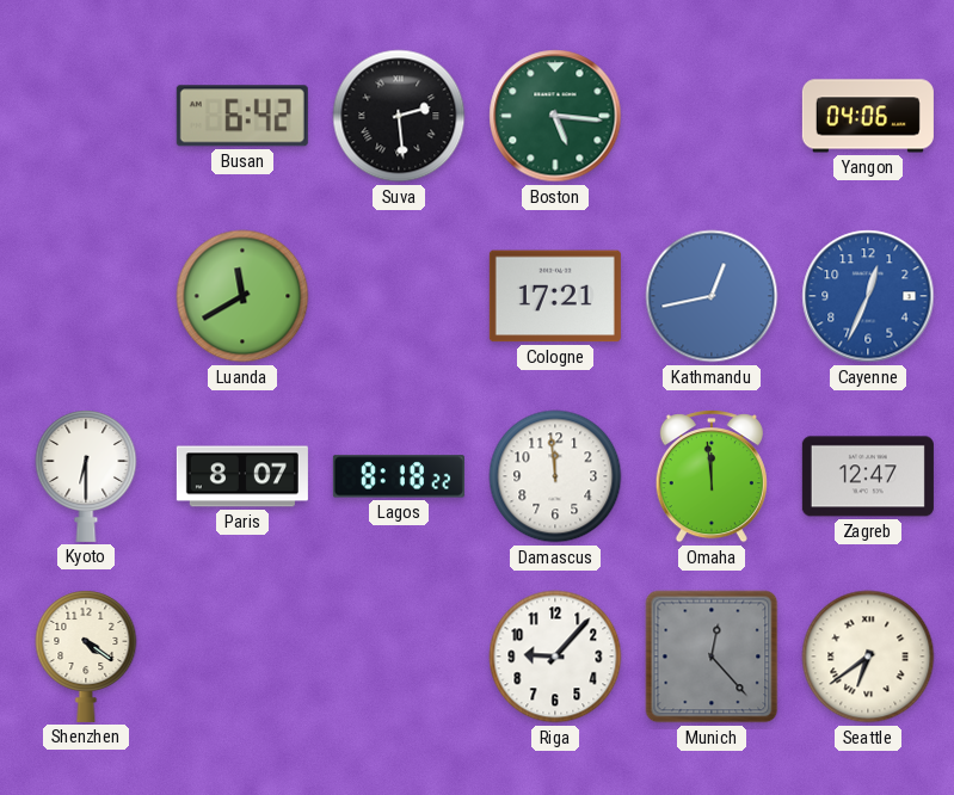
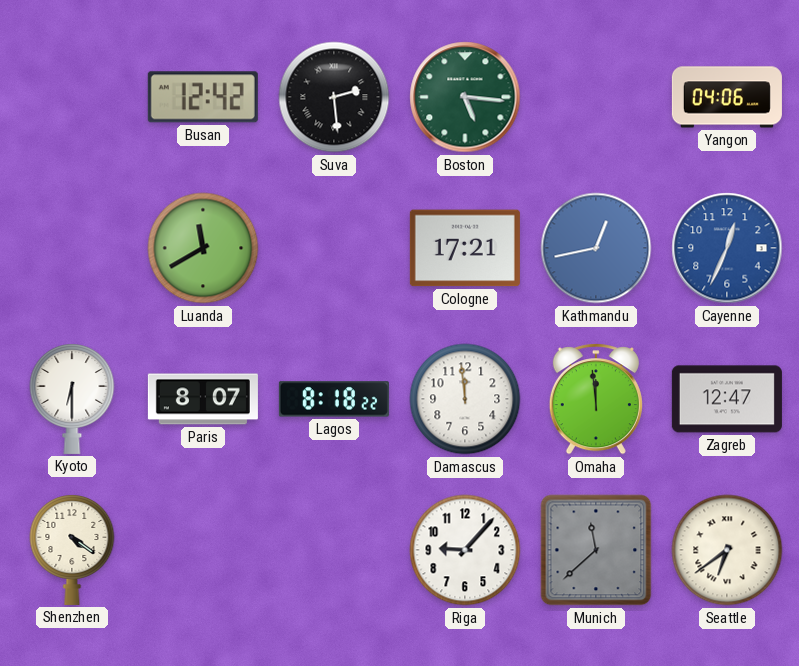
Busan: 6:42 -> 12:42
Munich: 12:23 -> 11:38
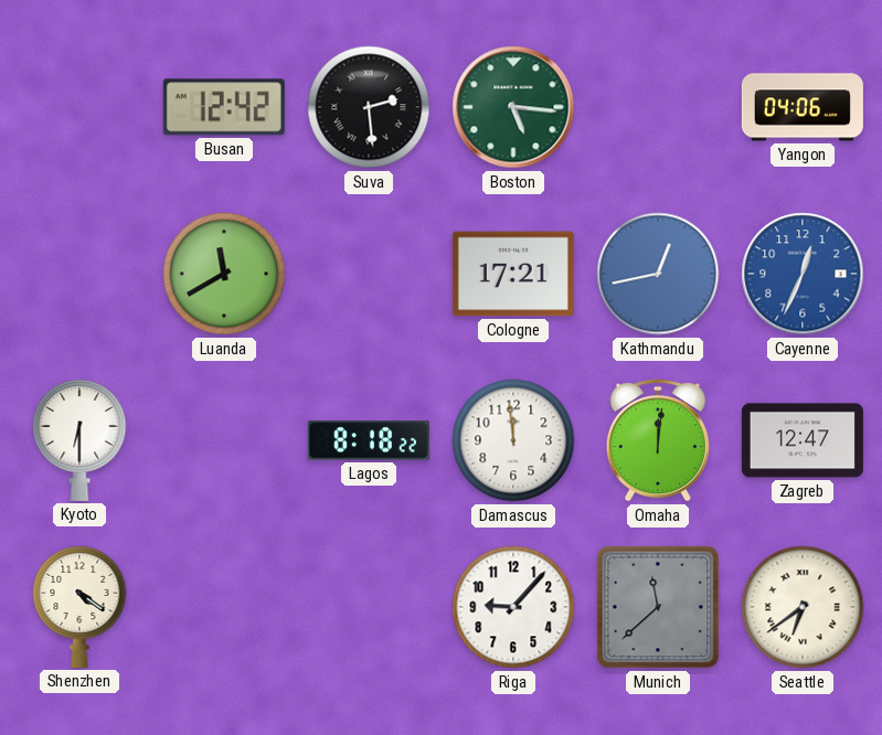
Paris: 8:07 -> none
Omaha: 11:59 -> 12:01
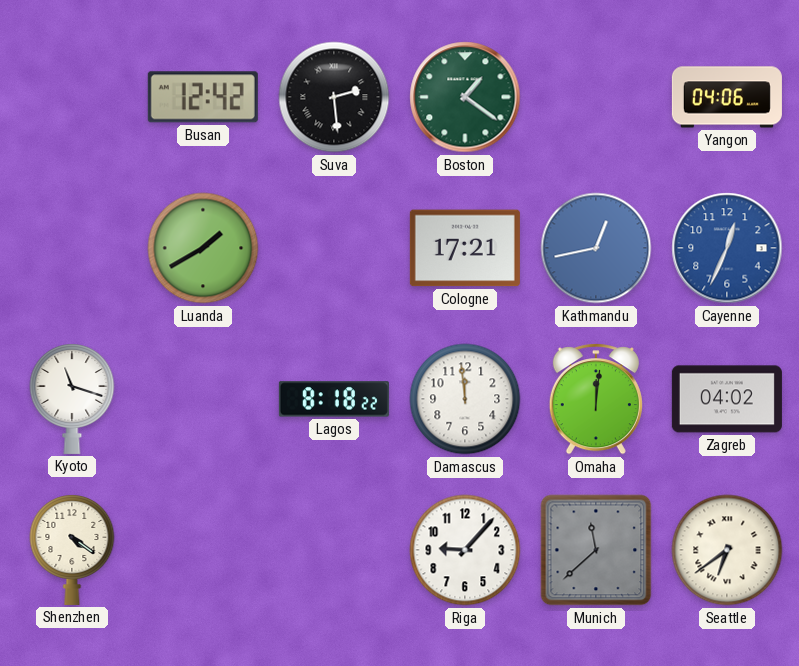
Boston: 5:16 -> 1:21
Luanda: 11:40 -> 1:40
Kyoto: 6:30 -> 11:18
Zagreb: 12:47 -> 04:02
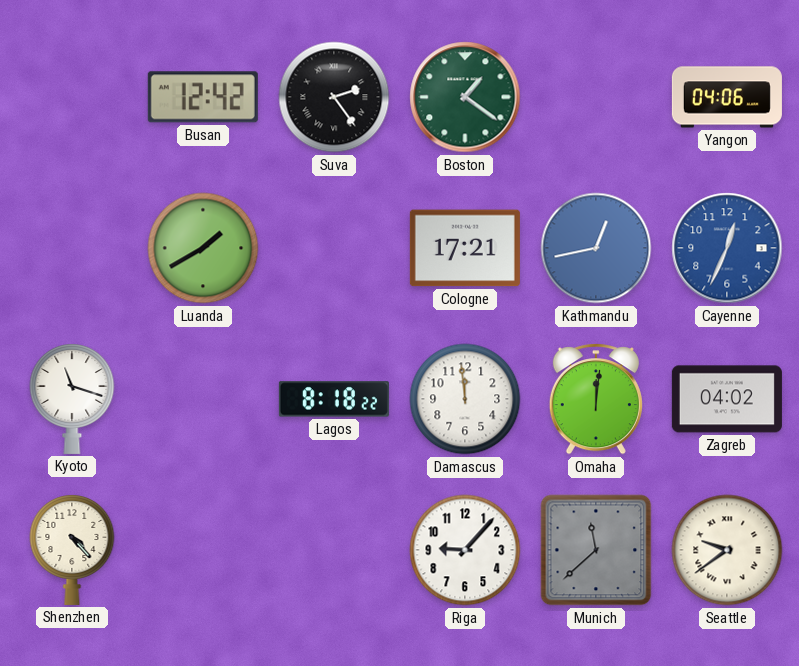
Suva: 2:29 -> 2:24
Shenzhen: 4:21 -> 4:23
Seattle: 6:39 -> 9:39
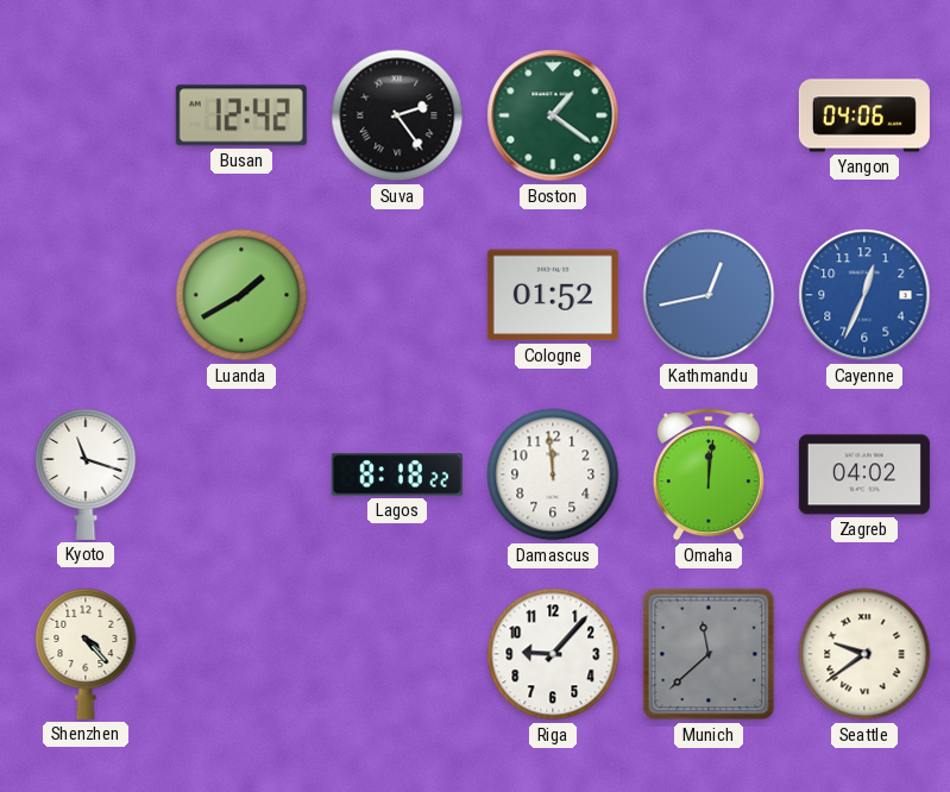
Cologne: 17:21 -> 01:52
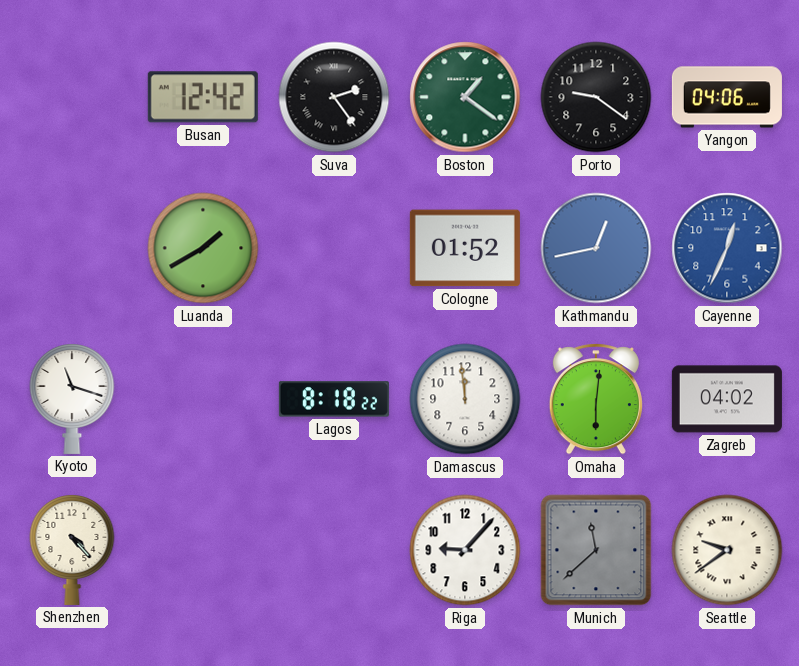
Porto: none -> 9:21
Omaha: 12:01 -> 6:01
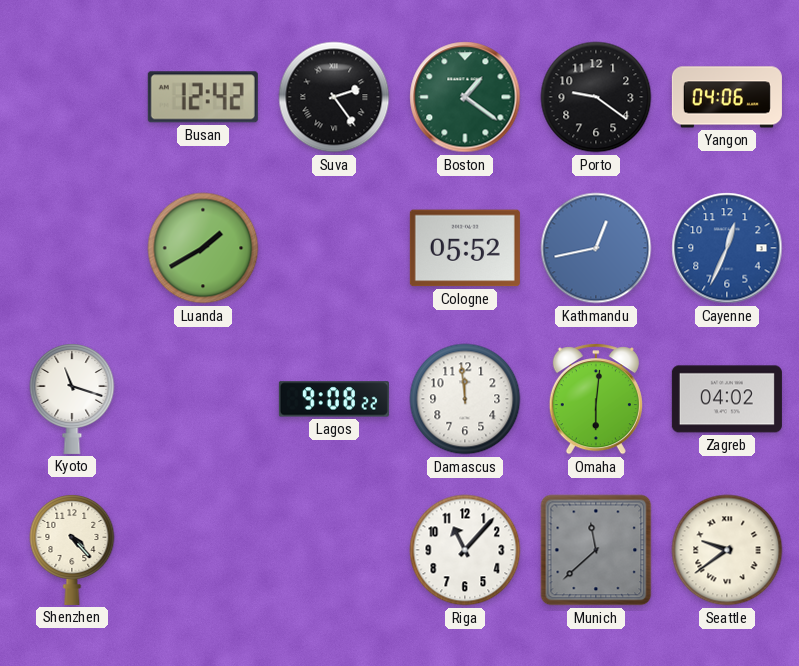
Cologne: 01:52 -> 05:52
Lagos: 8:18 -> 9:08
Riga: 9:07 -> 11:07
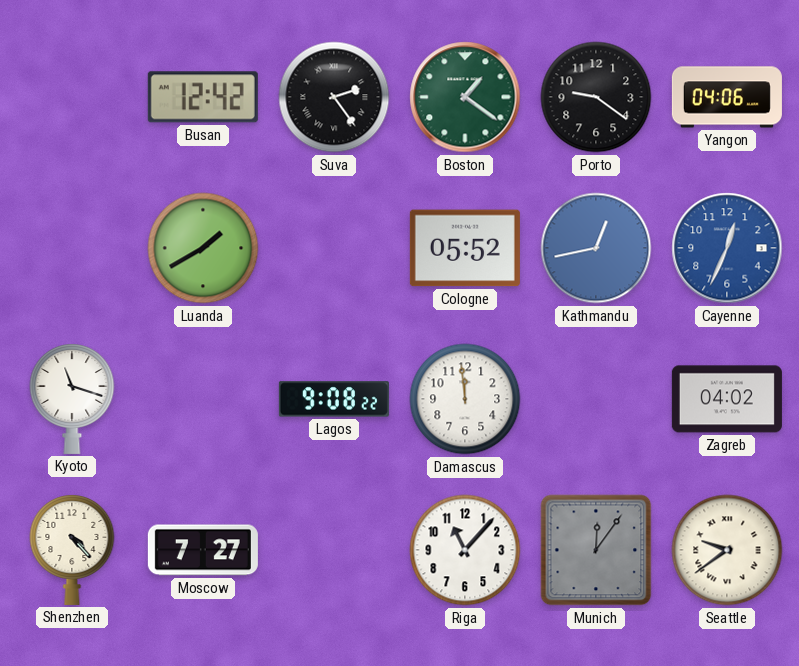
Omaha: 6:01 -> none
Moscow: none -> 7:27
Munich: 11:38 -> 12:06
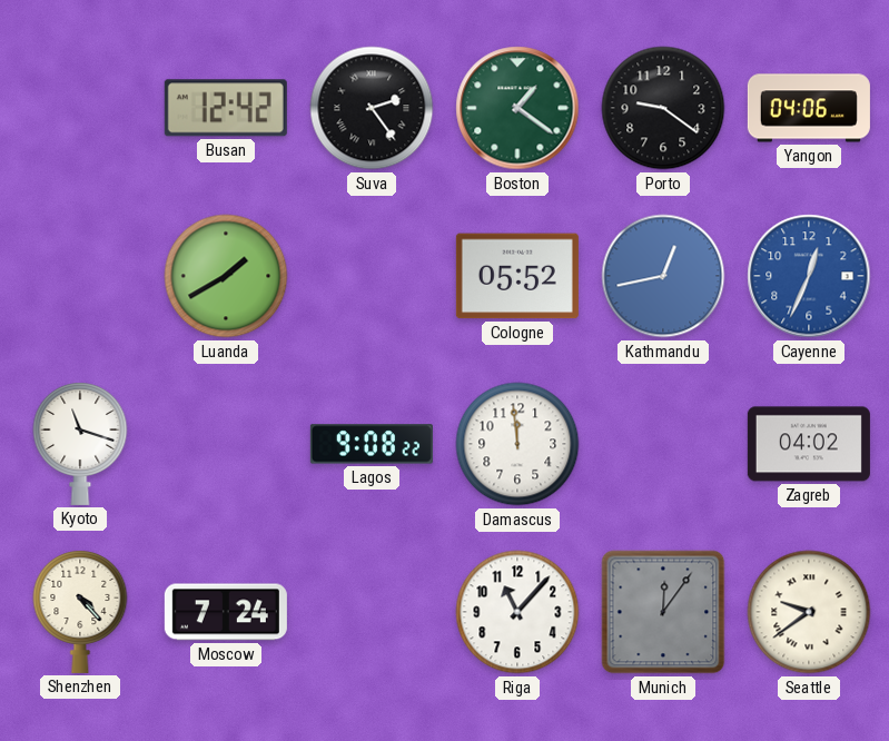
Moscow: 7:27 -> 7:24
